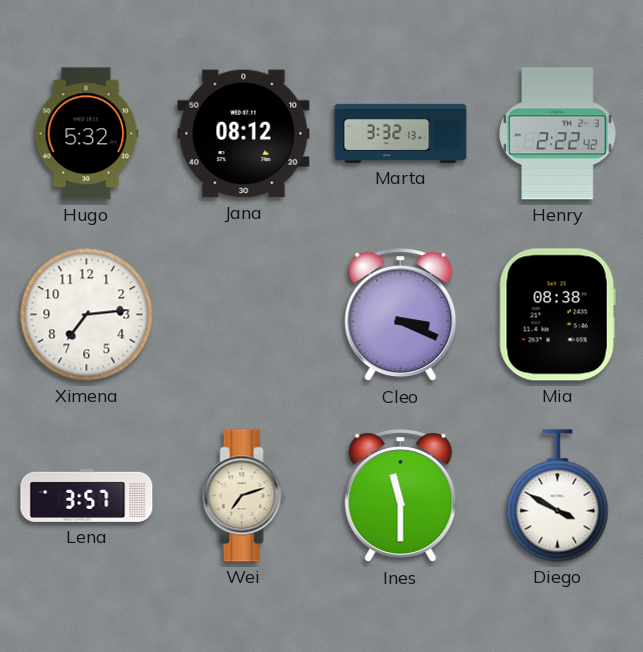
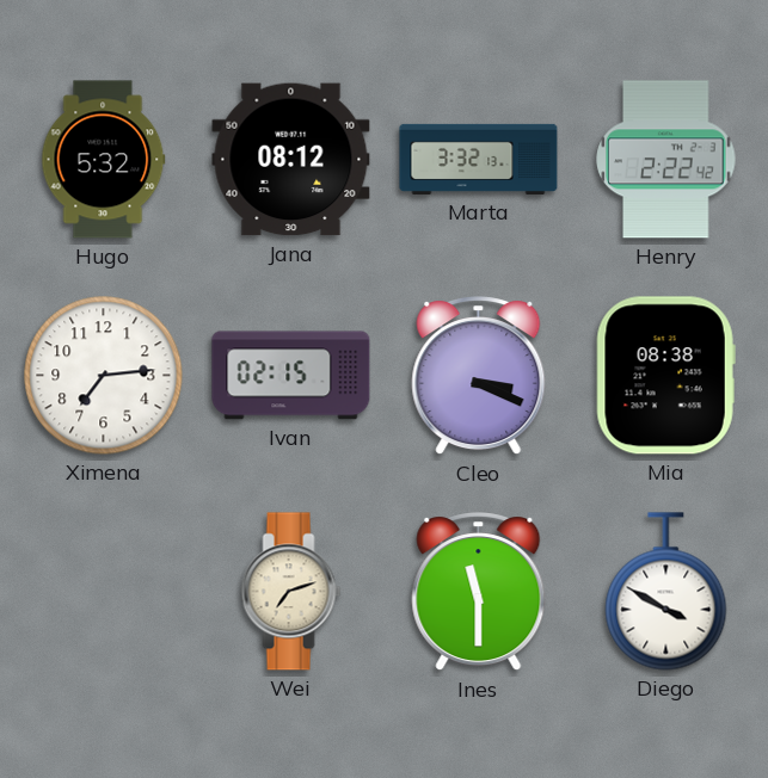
Ivan: none -> 02:15
Lena: 3:57 -> none
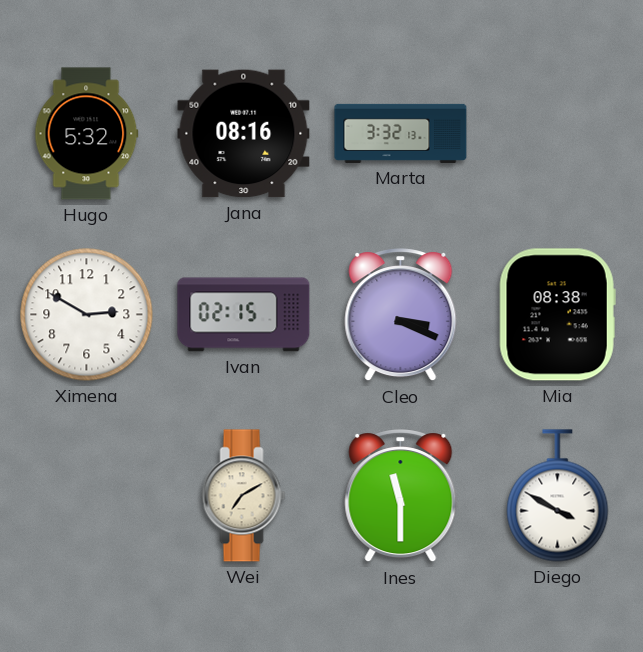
Jana: 08:12 -> 08:16
Henry: 2:22 -> none
Ximena: 7:14 -> 2:50
Wei: 7:12 -> 7:10
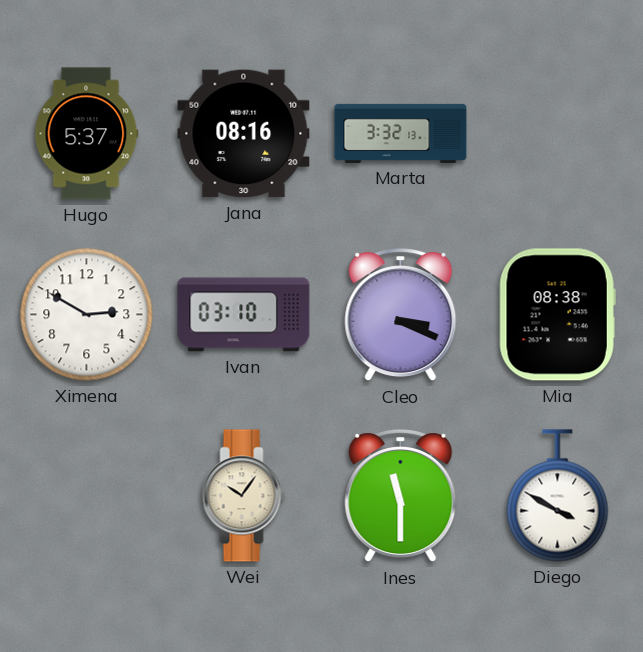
Hugo: 5:32 -> 5:37
Ivan: 02:15 -> 03:10
Wei: 7:10 -> 10:06
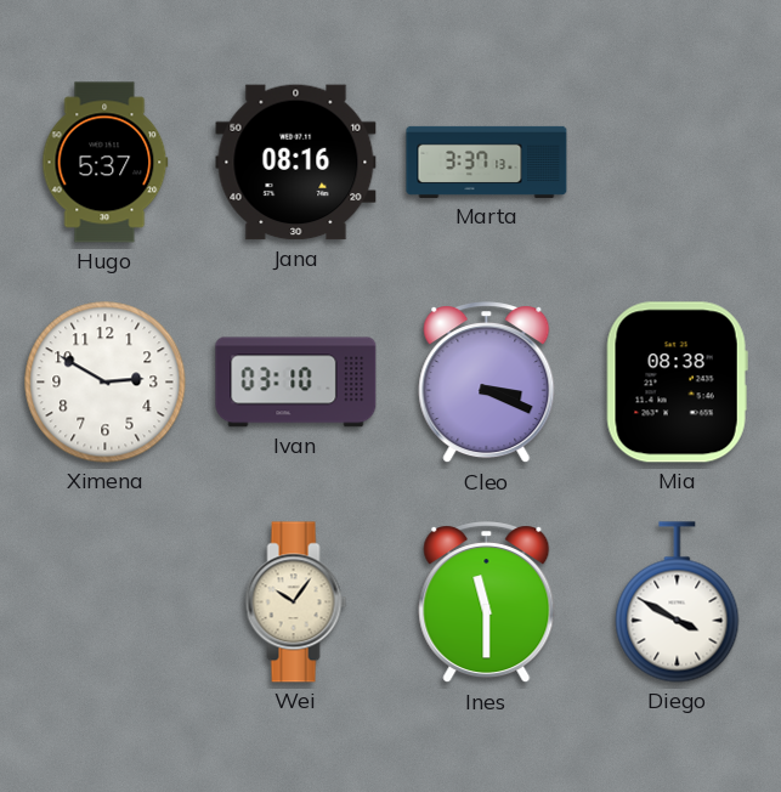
Marta: 3:32 -> 3:37
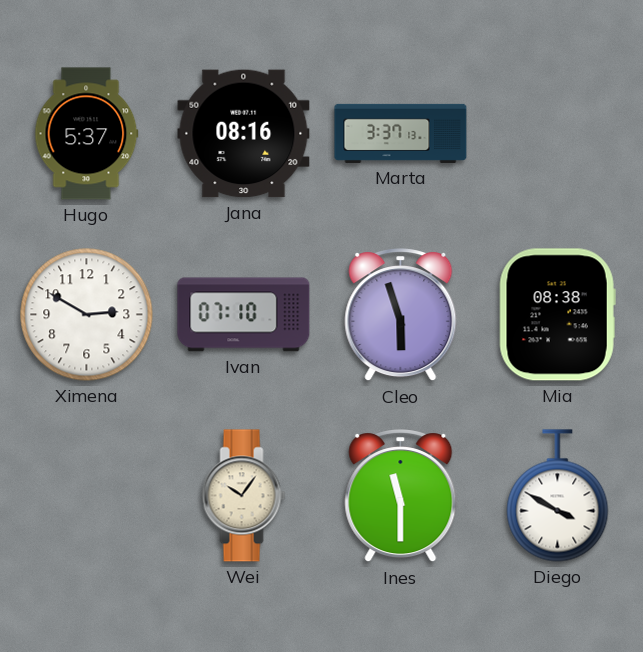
Ivan: 03:10 -> 07:10
Cleo: 3:19 -> 5:57
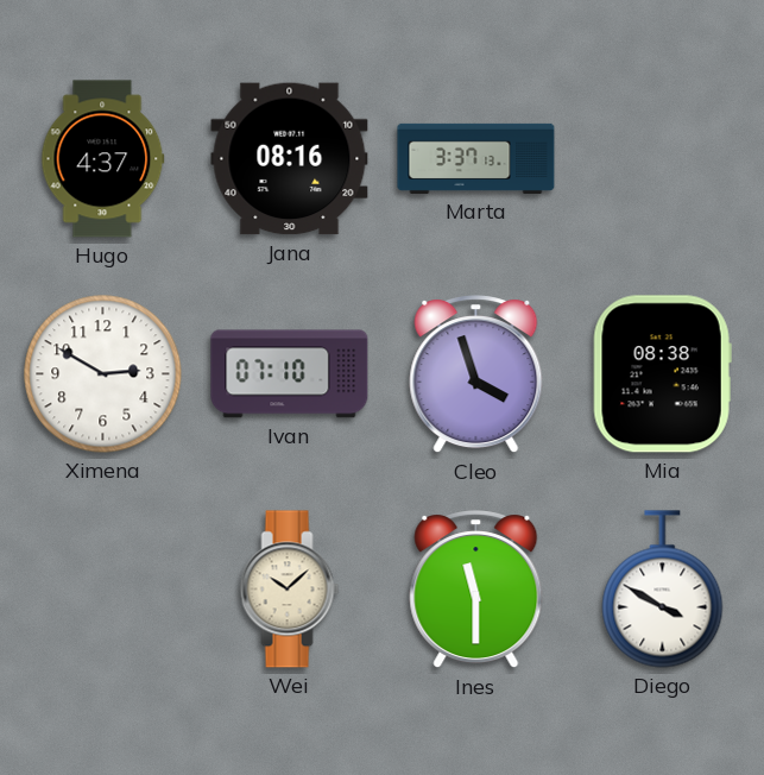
Hugo: 5:37 -> 4:37
Cleo: 5:57 -> 3:57
Wei: 10:06 -> 10:08
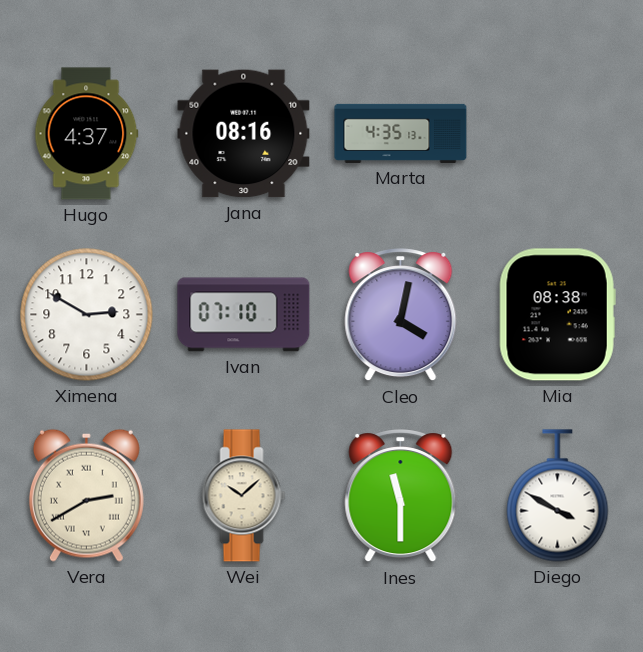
Marta: 3:37 -> 4:35
Cleo: 3:57 -> 4:02
Vera: none -> 2:40
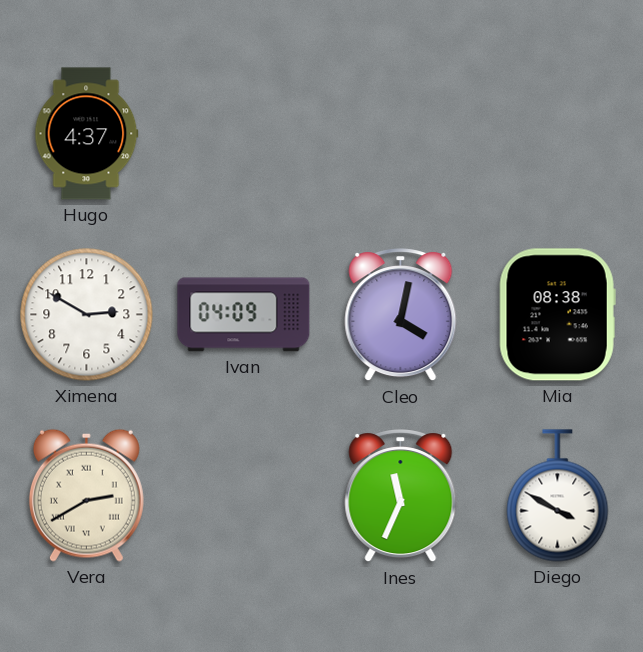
Jana: 08:16 -> none
Marta: 4:35 -> none
Ivan: 07:10 -> 04:09
Wei: 10:08 -> none
Ines: 11:30 -> 11:34
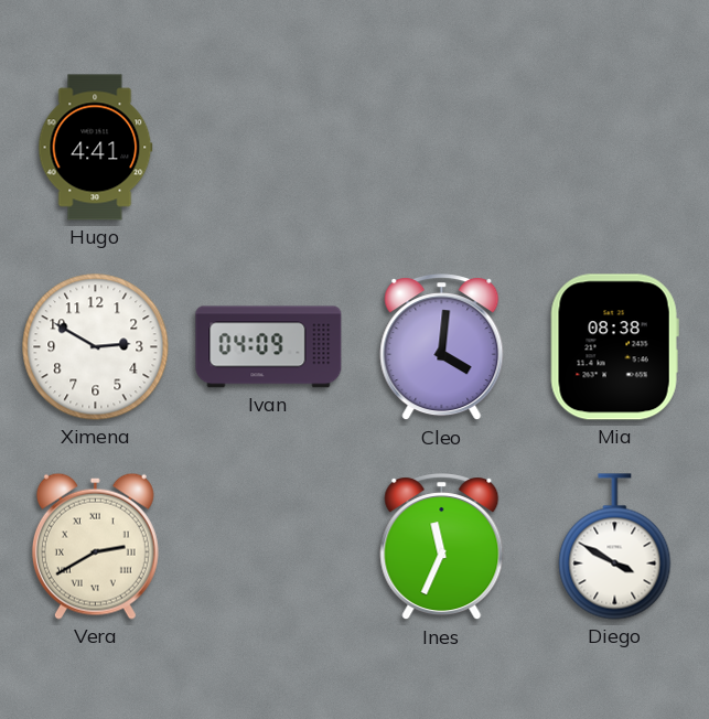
Hugo: 4:37 -> 4:41
Cleo: 4:02 -> 4:01
